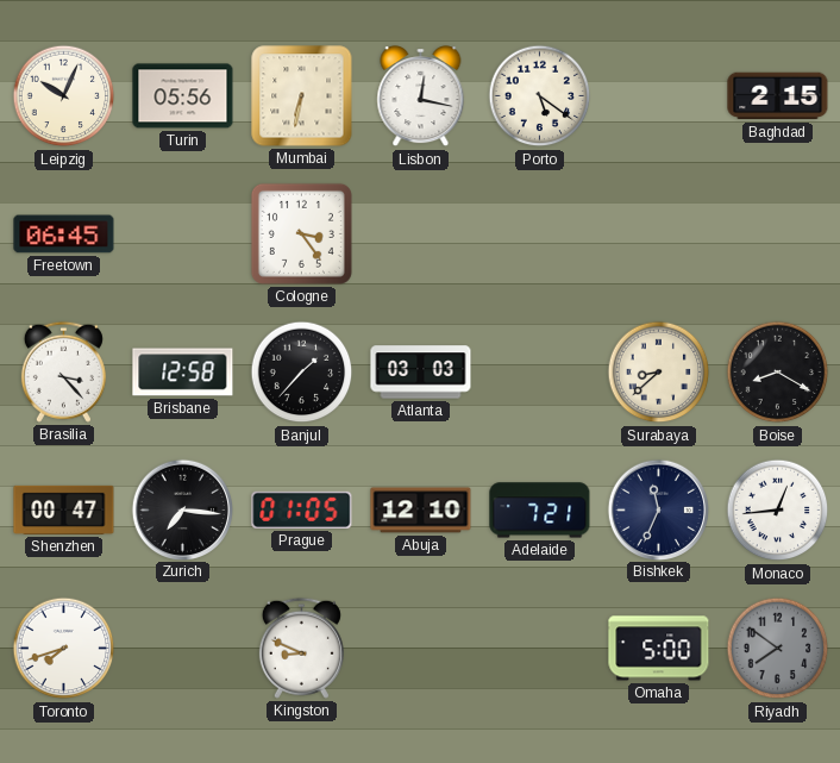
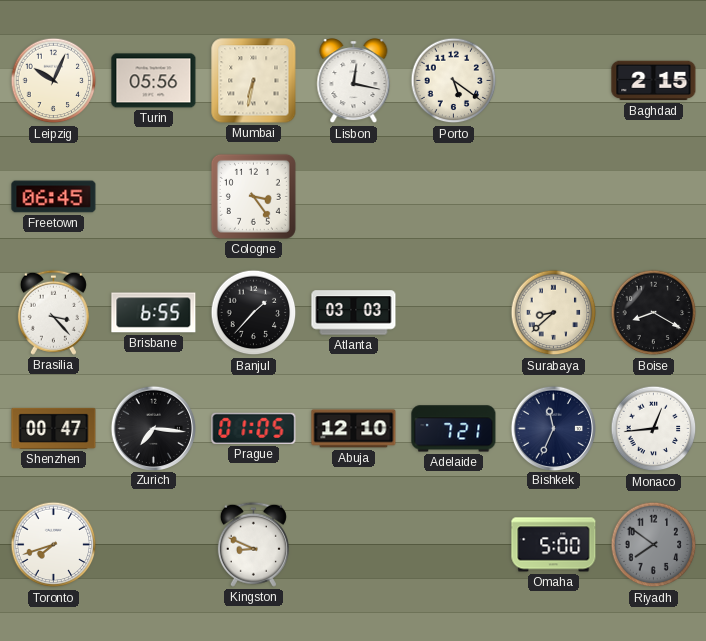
Brisbane: 12:58 -> 6:55
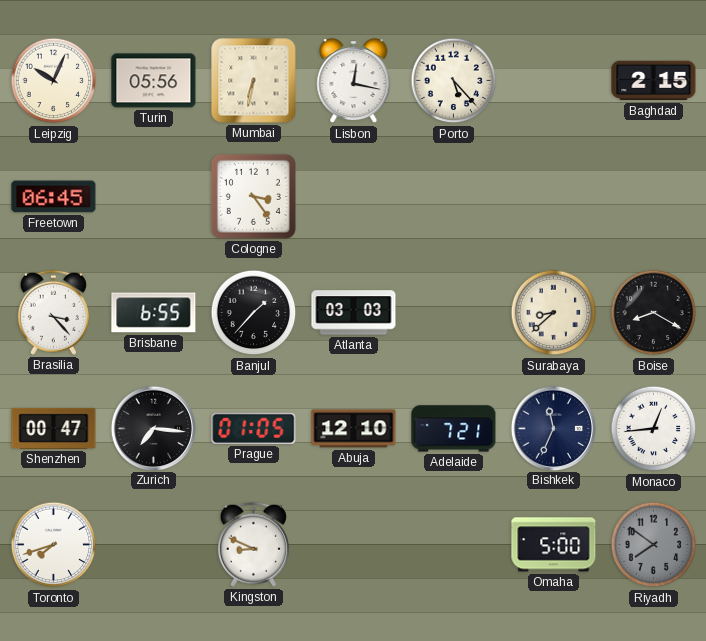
Porto: 5:21 -> 5:23
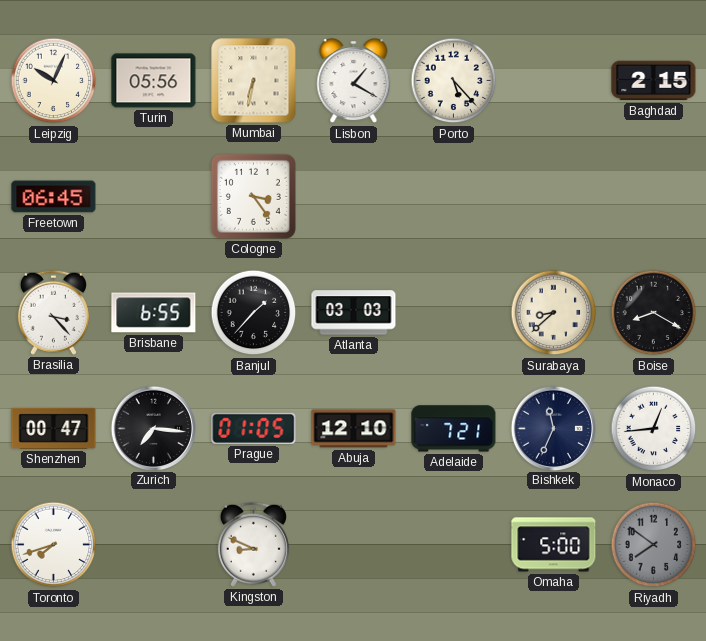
Lisbon: 12:17 -> 1:20
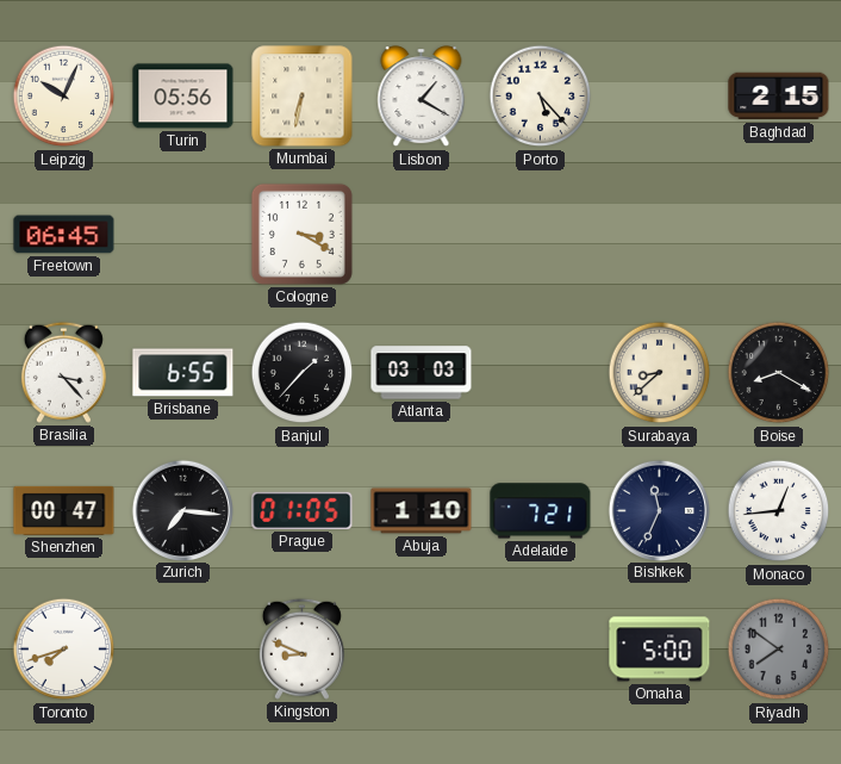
Cologne: 3:24 -> 3:20
Abuja: 12:10 -> 1:10
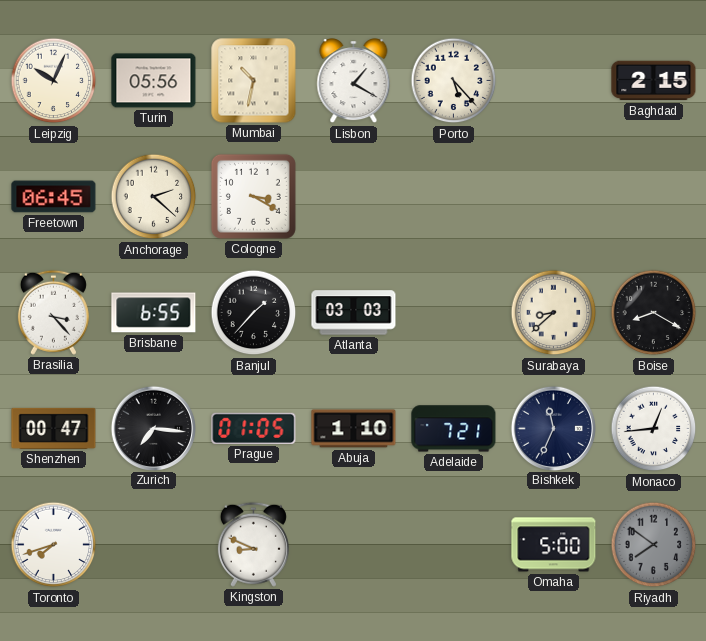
Mumbai: 6:32 -> 10:32
Anchorage: none -> 2:22
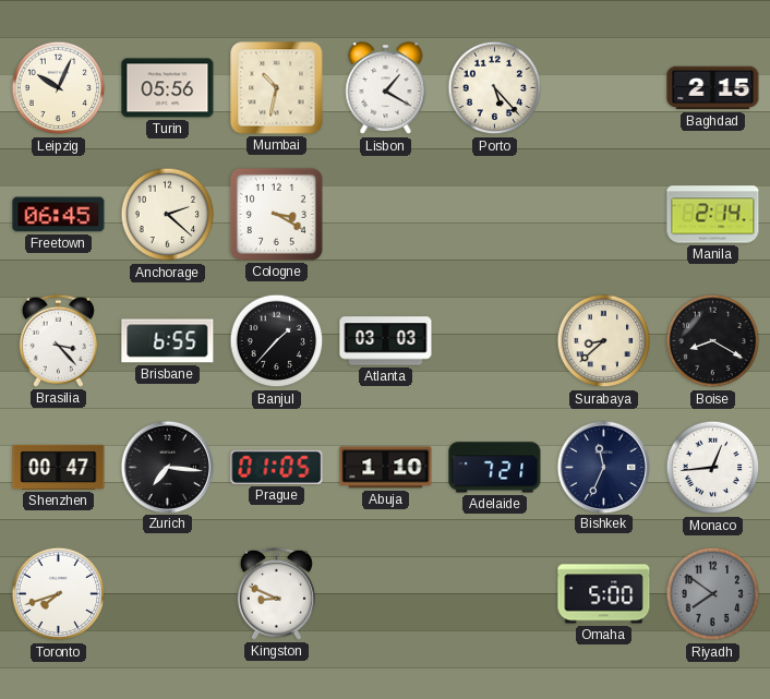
Manila: none -> 2:14
